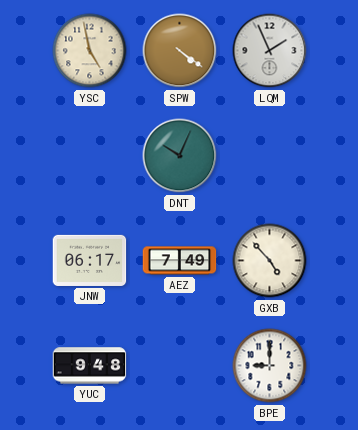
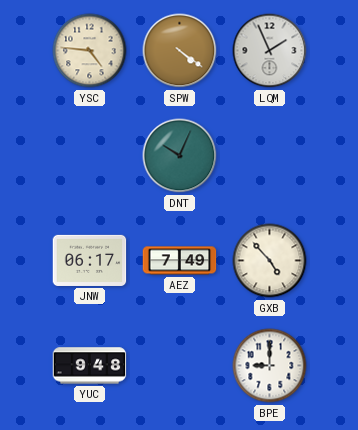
YSC: 4:58 -> 4:46
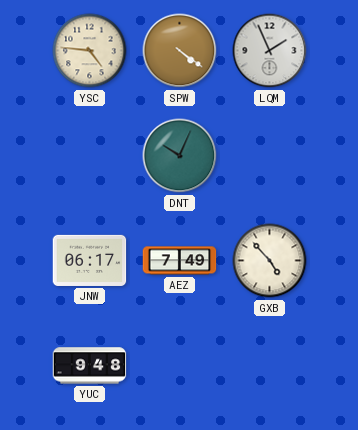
BPE: 9:00 -> none
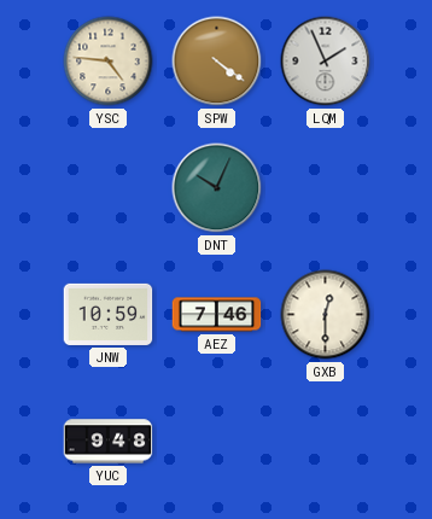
JNW: 06:17 -> 10:59
AEZ: 7:49 -> 7:46
GXB: 4:53 -> 12:30
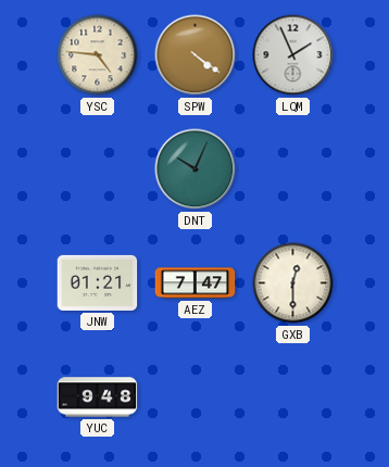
JNW: 10:59 -> 01:21
AEZ: 7:46 -> 7:47
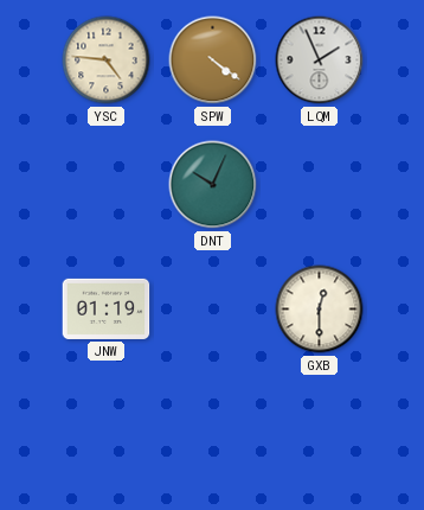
JNW: 01:21 -> 01:19
AEZ: 7:47 -> none
YUC: 9:48 -> none
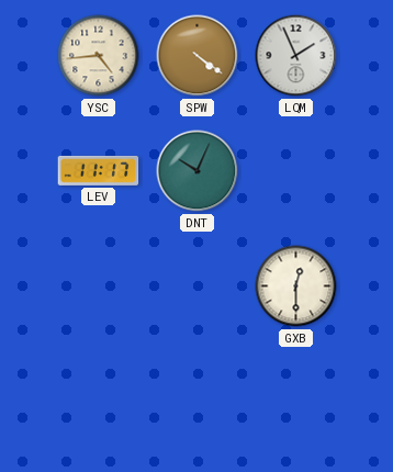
YSC: 4:46 -> 4:44
LEV: none -> 11:17
JNW: 01:19 -> none
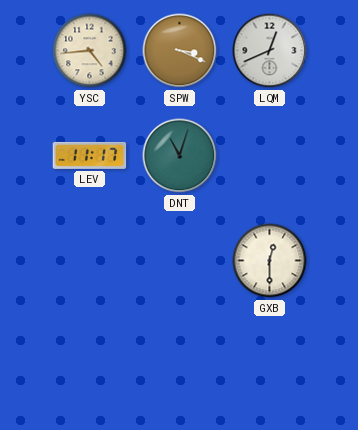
SPW: 4:21 -> 3:19
LQM: 1:56 -> 12:41
DNT: 10:04 -> 11:03
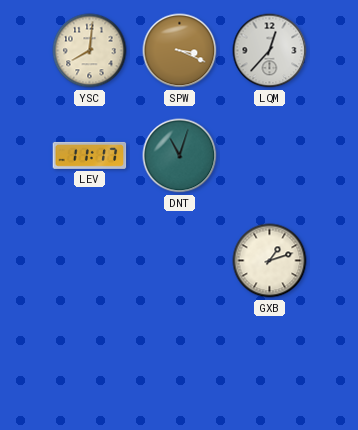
YSC: 4:44 -> 8:01
LQM: 12:41 -> 12:37
GXB: 12:30 -> 1:12
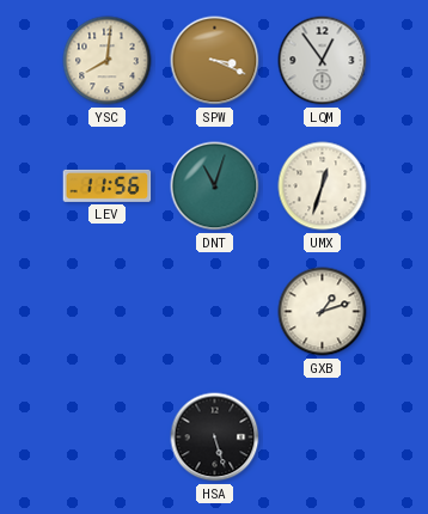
LQM: 12:37 -> 12:54
LEV: 11:17 -> 11:56
UMX: none -> 12:33
HSA: none -> 5:27
